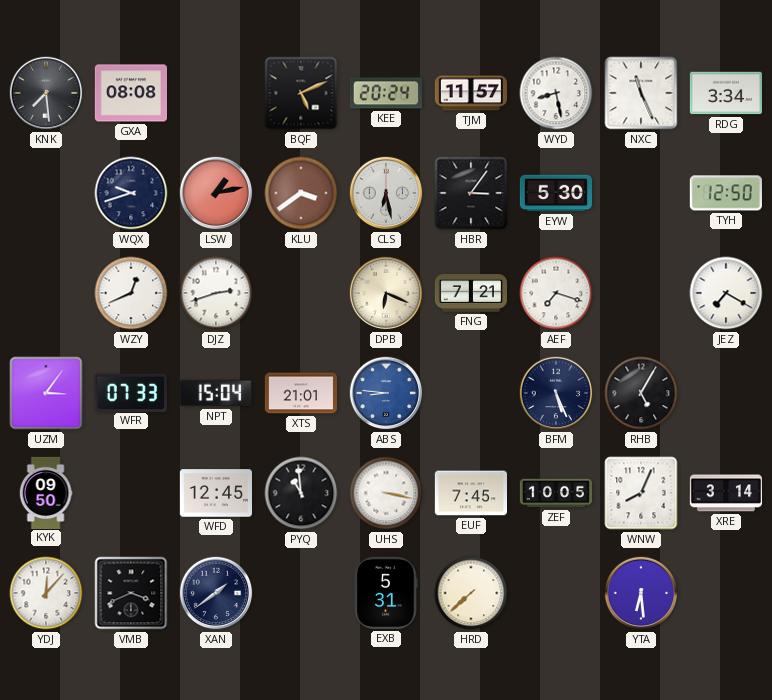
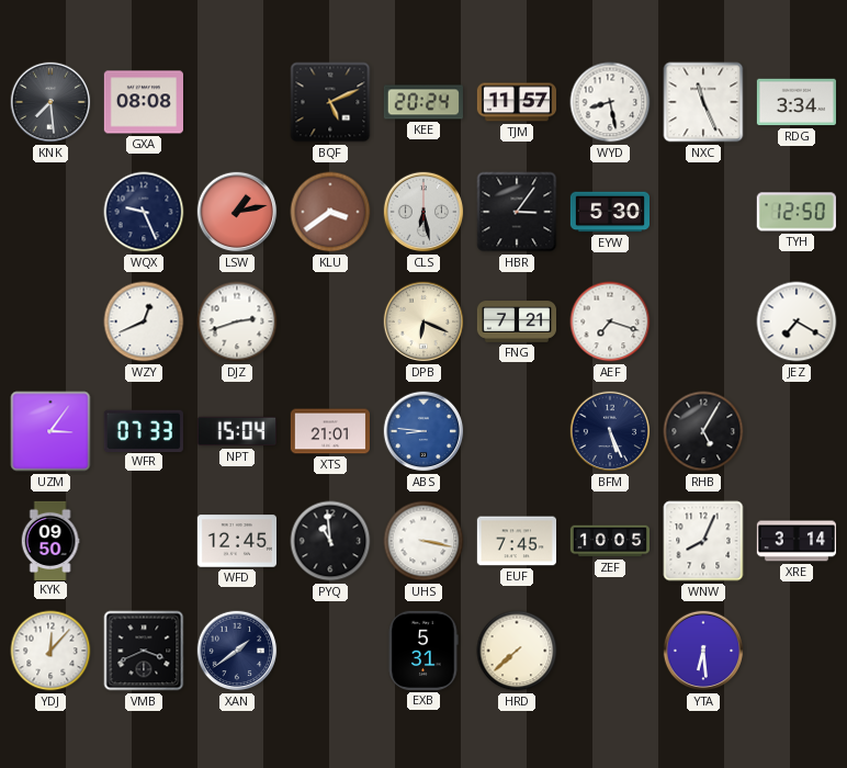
WQX: 9:42 -> 9:26
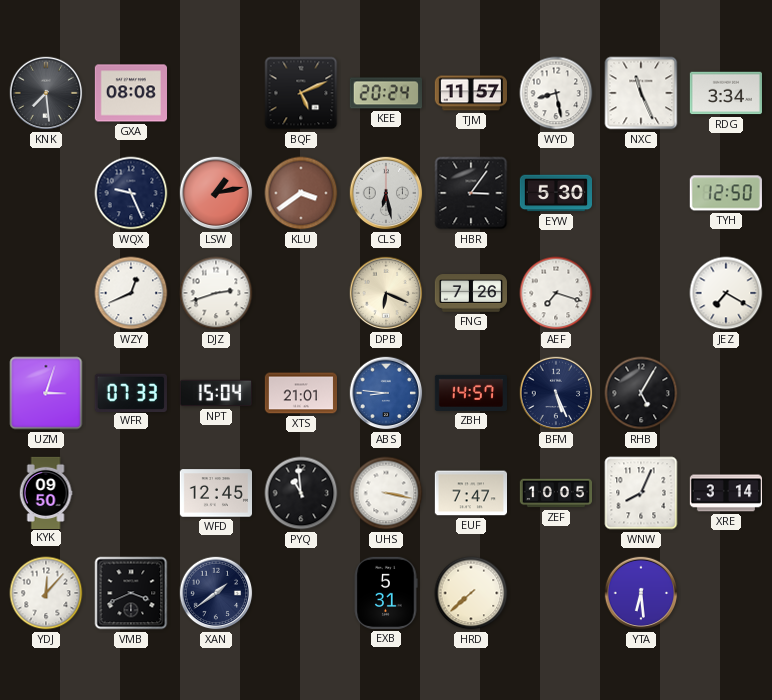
FNG: 7:21 -> 7:26
UZM: 3:06 -> 3:03
ZBH: none -> 14:57
EUF: 7:45 -> 7:47
